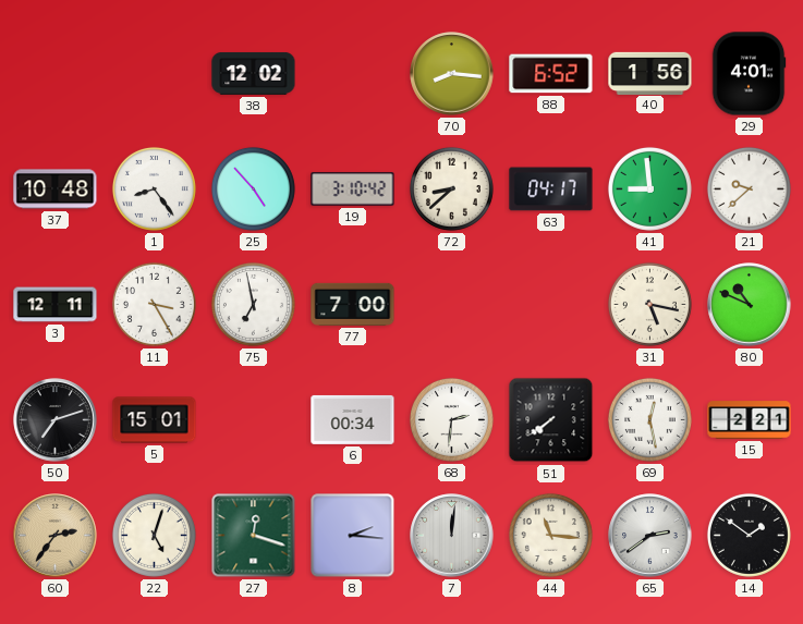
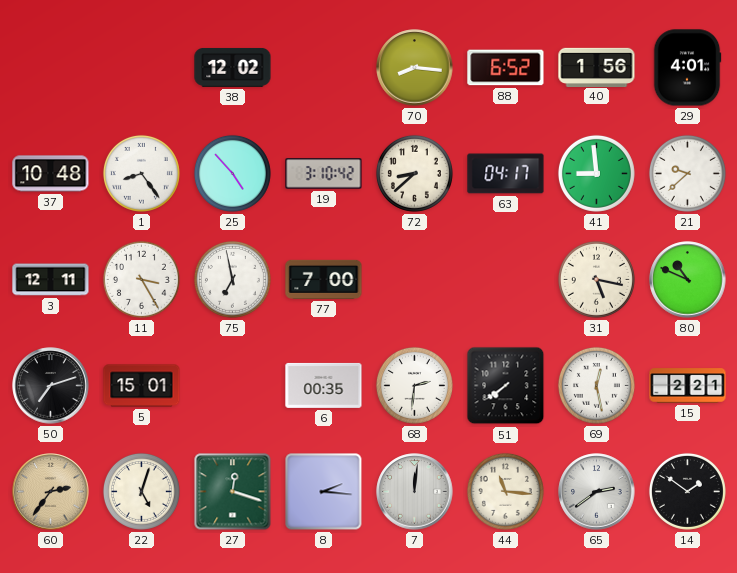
6: 00:34 -> 00:35
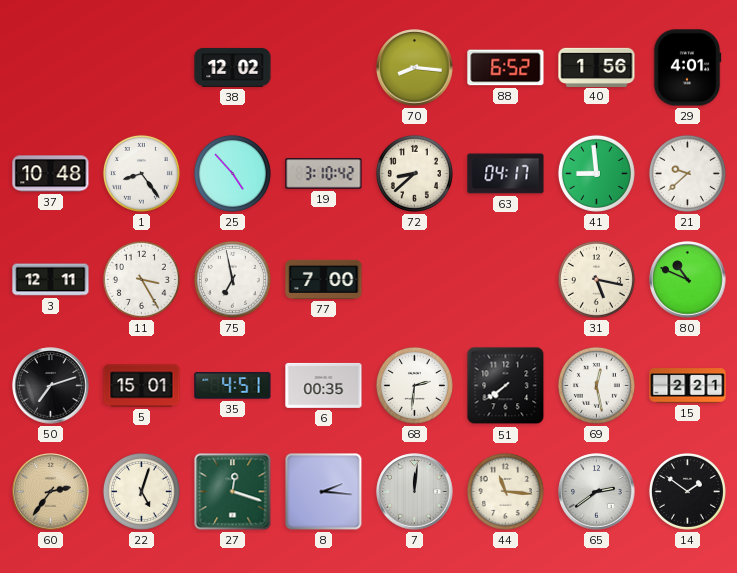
35: none -> 4:51
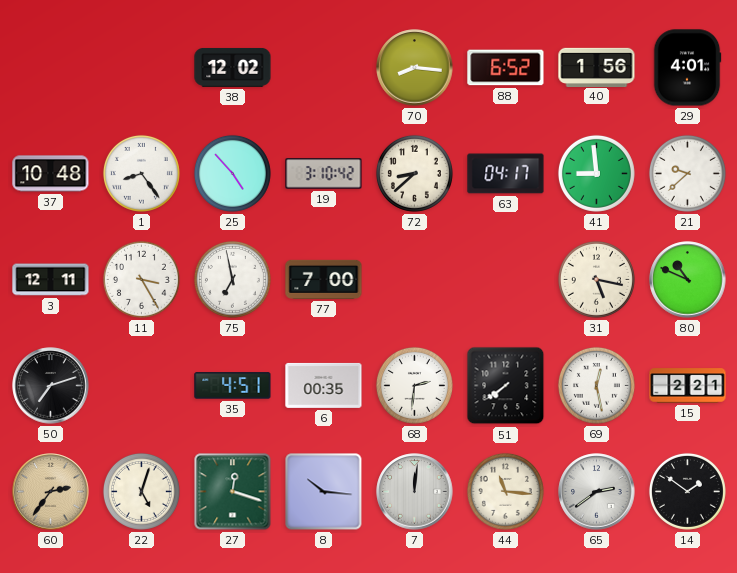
5: 15:01 -> none
8: 2:16 -> 10:16
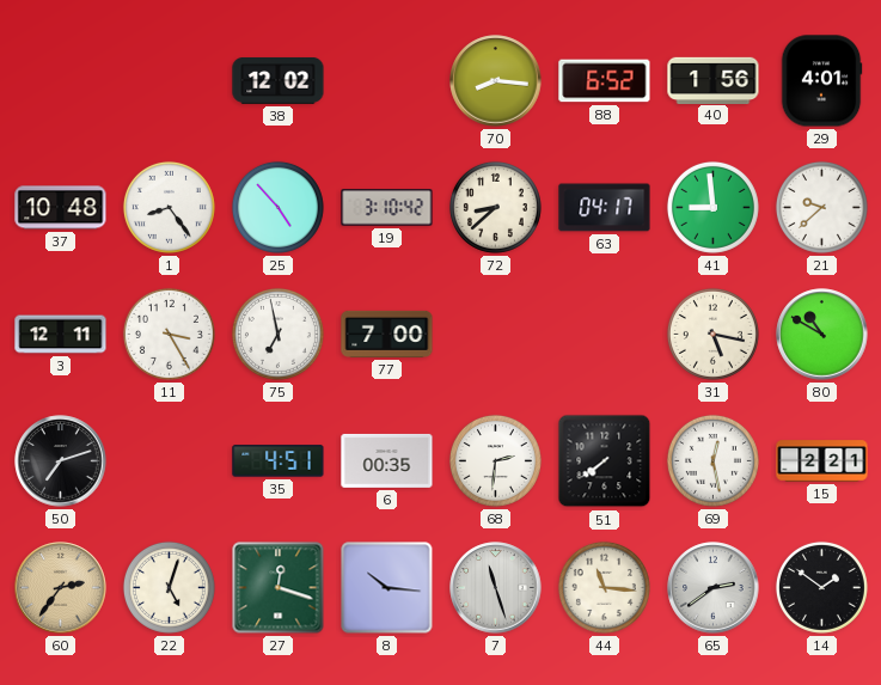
80: 10:49 -> 10:50
7: 12:01 -> 11:27
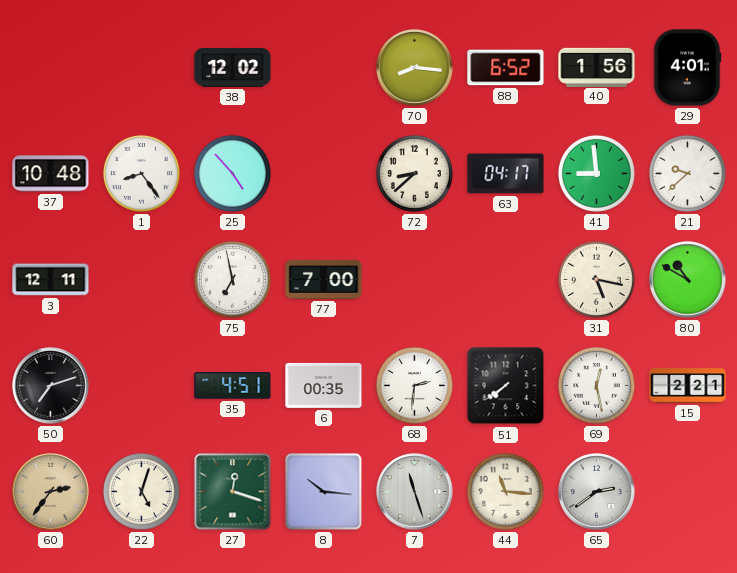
19: 3:10 -> none
11: 3:25 -> none
14: 1:51 -> none
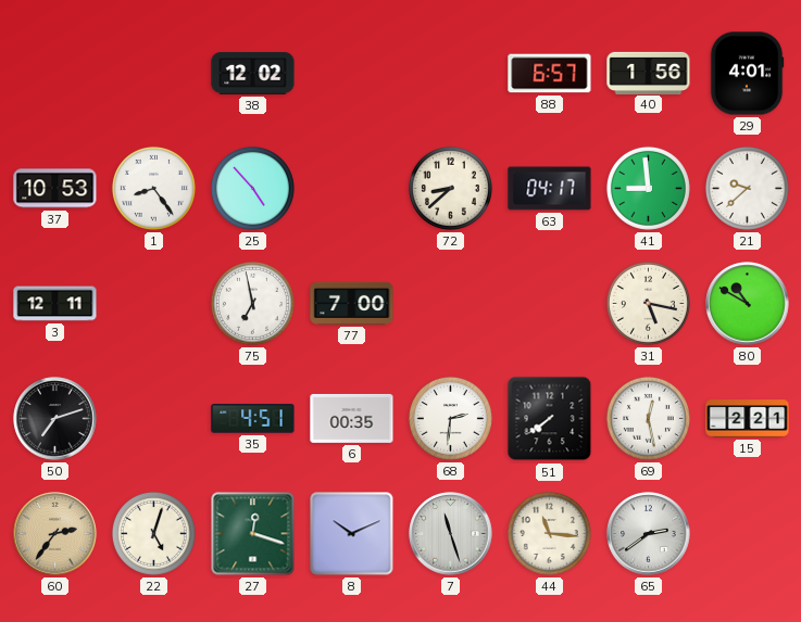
70: 8:16 -> none
88: 6:52 -> 6:57
37: 10:48 -> 10:53
8: 10:16 -> 10:11
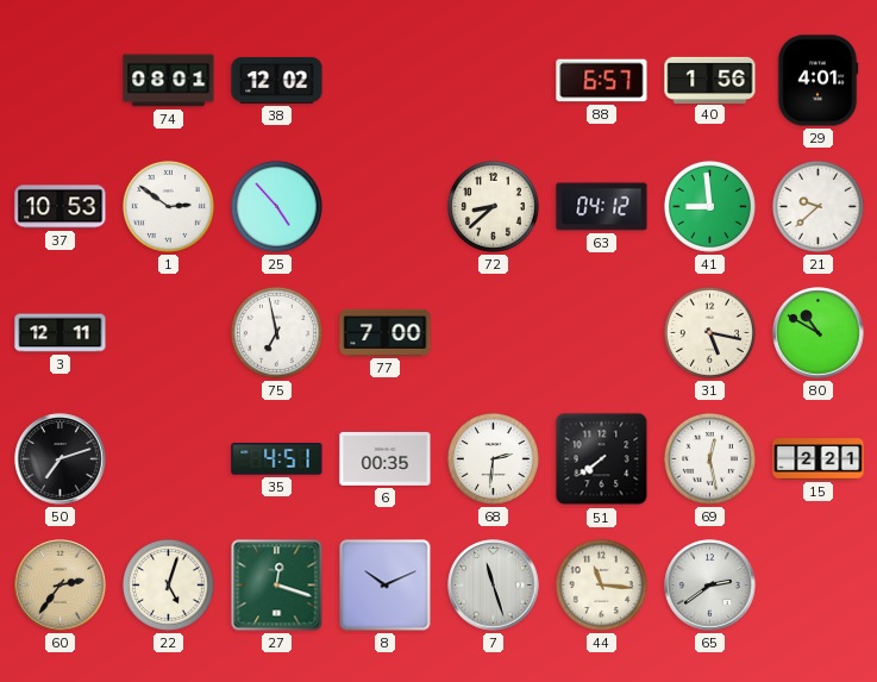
74: none -> 08:01
1: 8:24 -> 2:51
63: 04:17 -> 04:12
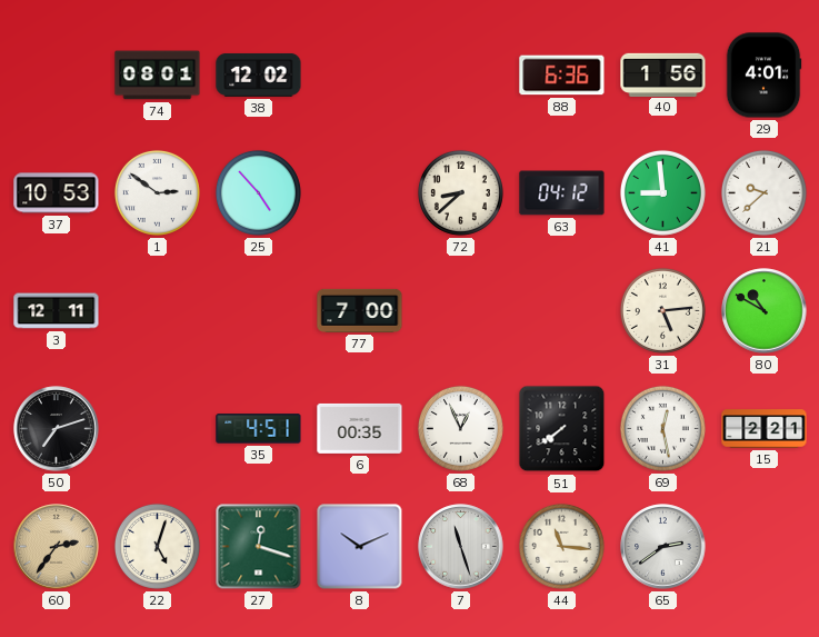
88: 6:57 -> 6:36
75: 6:58 -> none
31: 5:17 -> 5:14
68: 2:31 -> 12:56
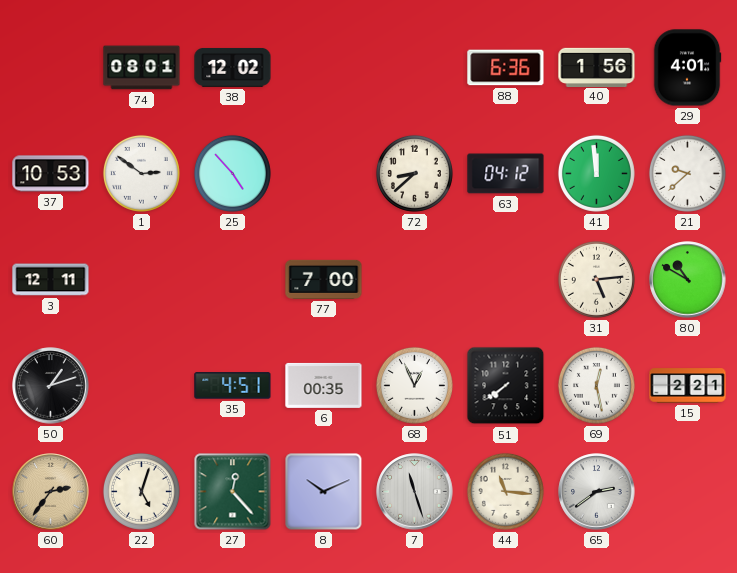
41: 8:59 -> 11:59
50: 7:12 -> 1:12
27: 12:18 -> 12:23
